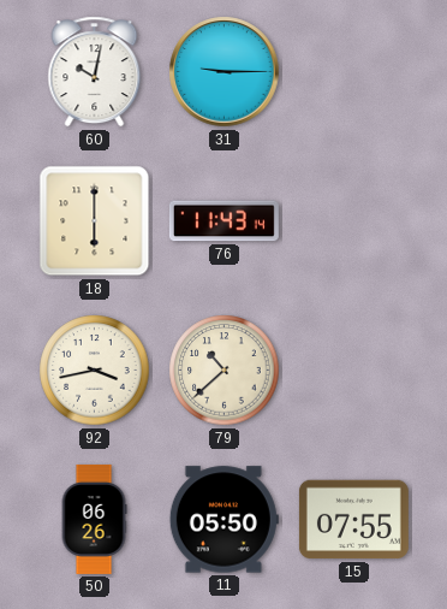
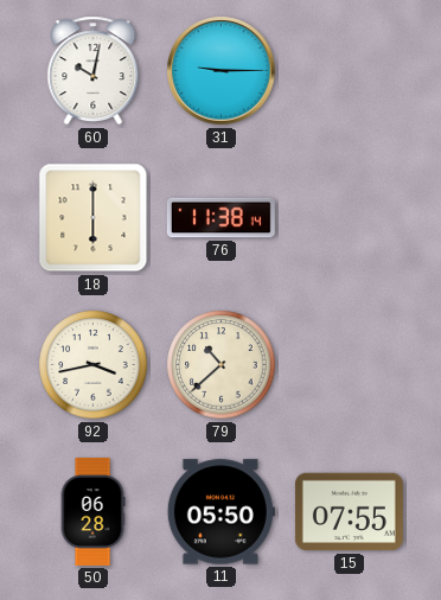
76: 11:43 -> 11:38
50: 06:26 -> 06:28
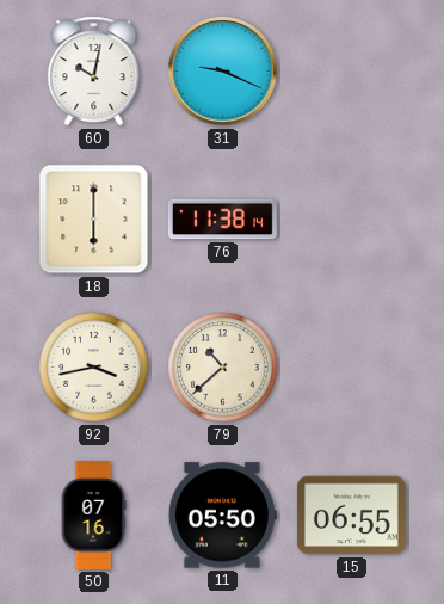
31: 9:15 -> 9:19
50: 06:28 -> 07:16
15: 07:55 -> 06:55
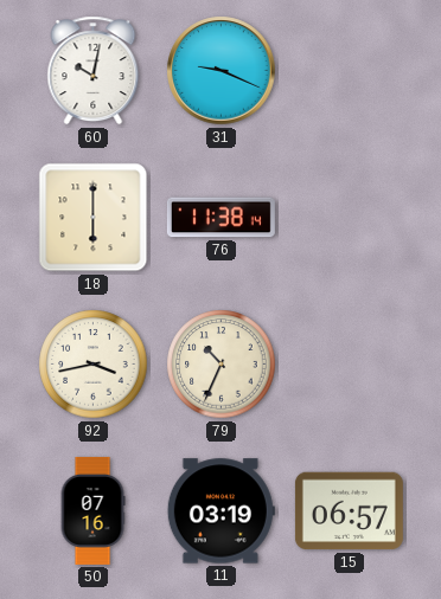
79: 10:38 -> 10:34
11: 05:50 -> 03:19
15: 06:55 -> 06:57
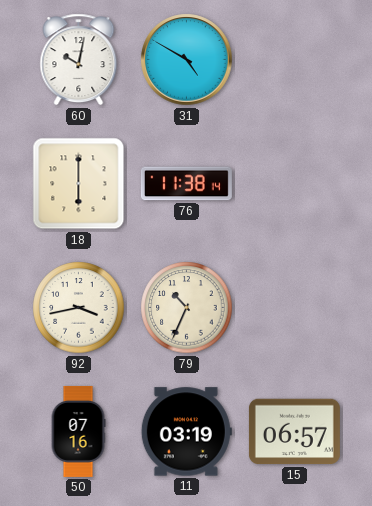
31: 9:19 -> 4:50
